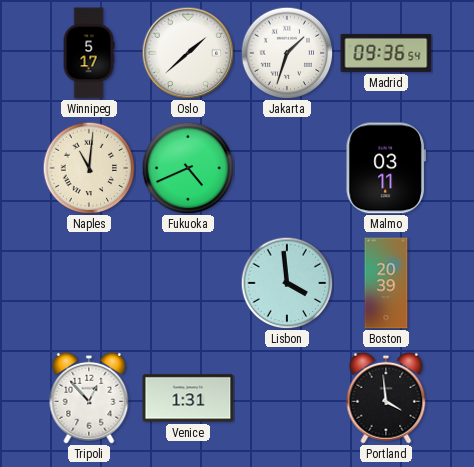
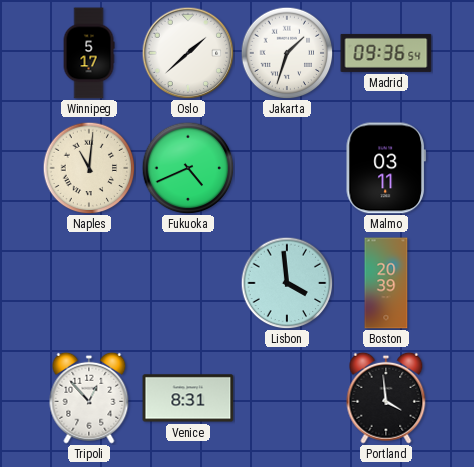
Venice: 1:31 -> 8:31
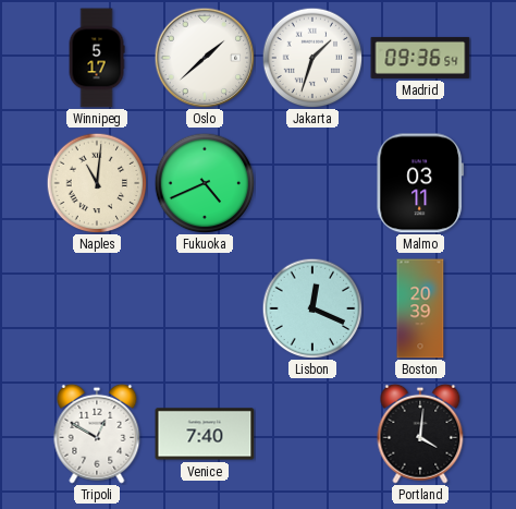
Lisbon: 3:59 -> 12:19
Tripoli: 12:53 -> 12:50
Venice: 8:31 -> 7:40
Portland: 3:59 -> 4:01
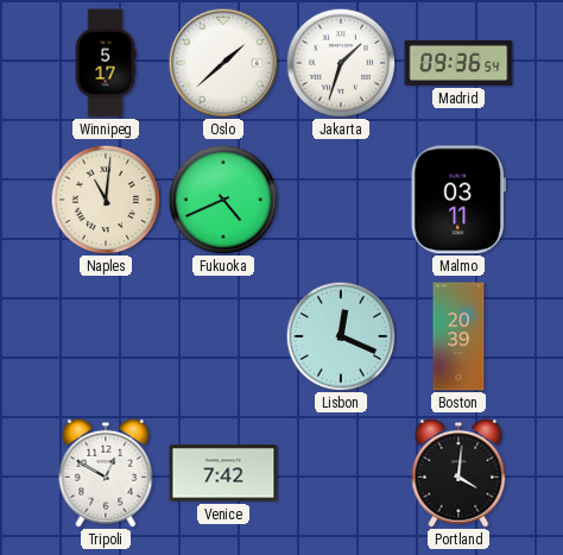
Venice: 7:40 -> 7:42
